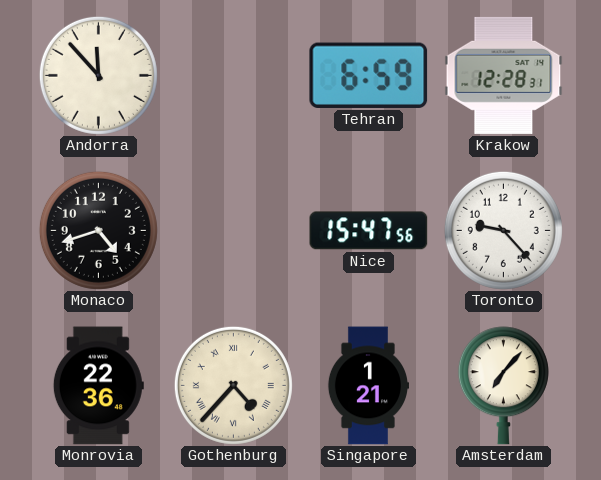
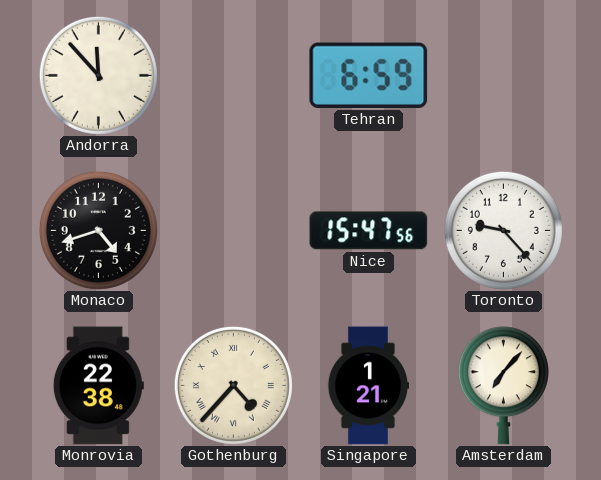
Krakow: 12:28 -> none
Monrovia: 22:36 -> 22:38
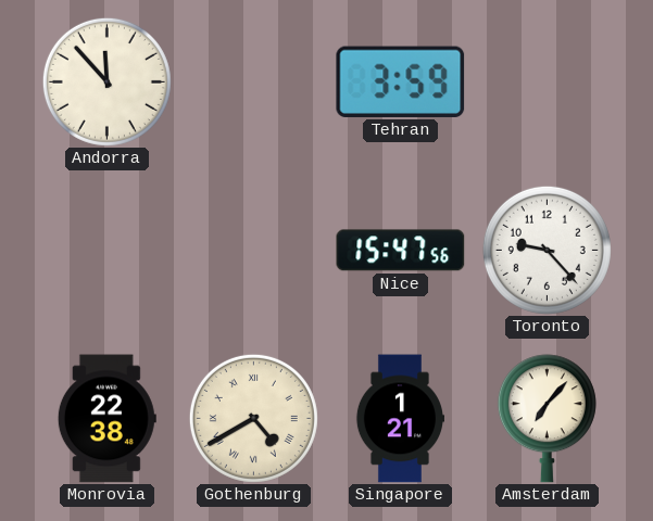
Tehran: 6:59 -> 3:59
Monaco: 4:42 -> none
Gothenburg: 4:37 -> 4:40
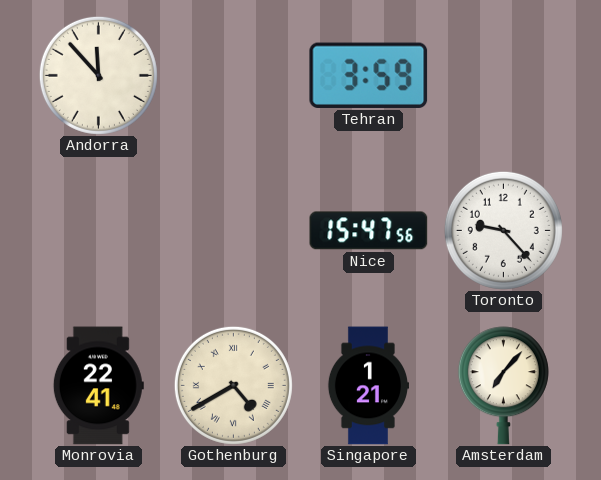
Monrovia: 22:38 -> 22:41
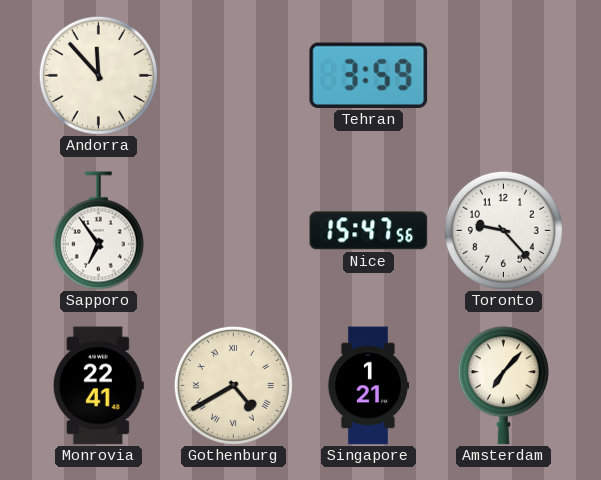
Sapporo: none -> 6:54
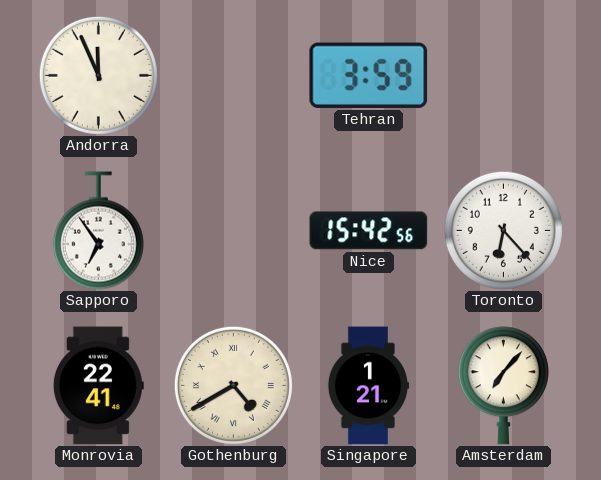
Andorra: 11:53 -> 11:56
Nice: 15:47 -> 15:42
Toronto: 9:23 -> 6:23
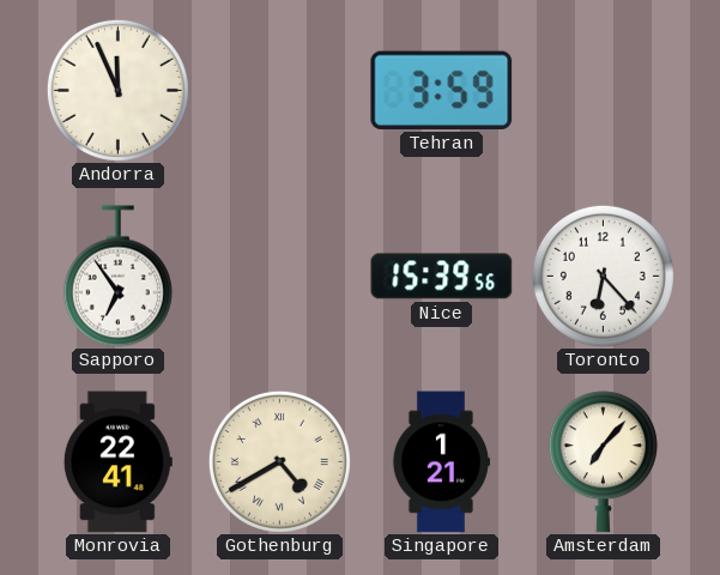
Nice: 15:42 -> 15:39
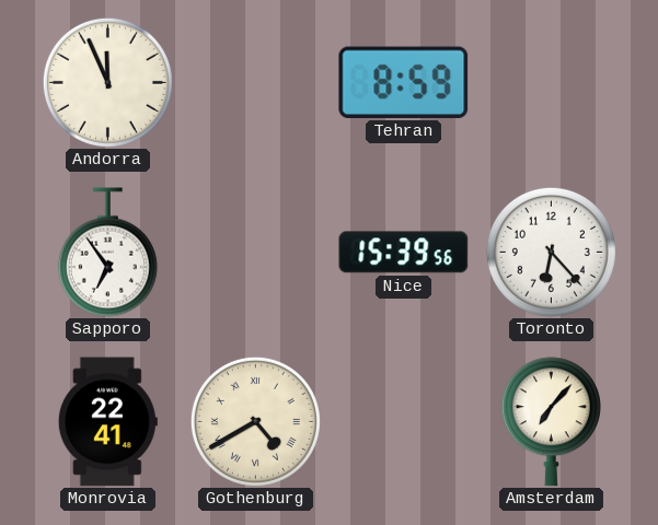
Tehran: 3:59 -> 8:59
Singapore: 1:21 -> none
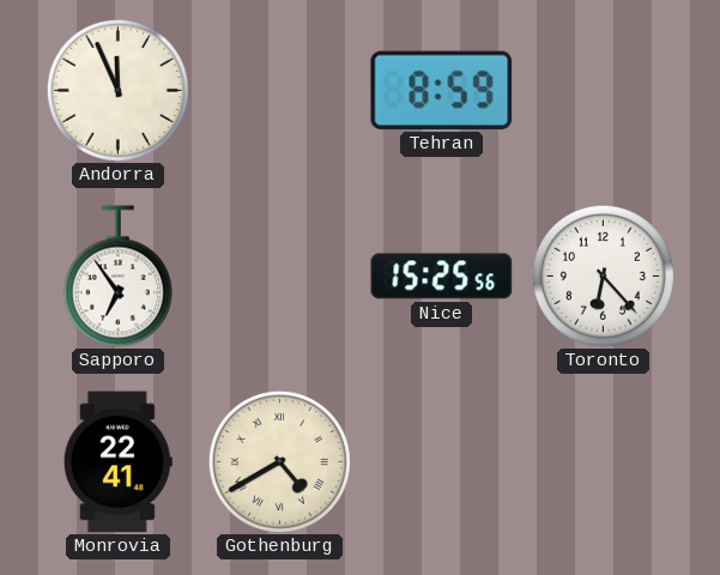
Nice: 15:39 -> 15:25
Amsterdam: 7:07 -> none
